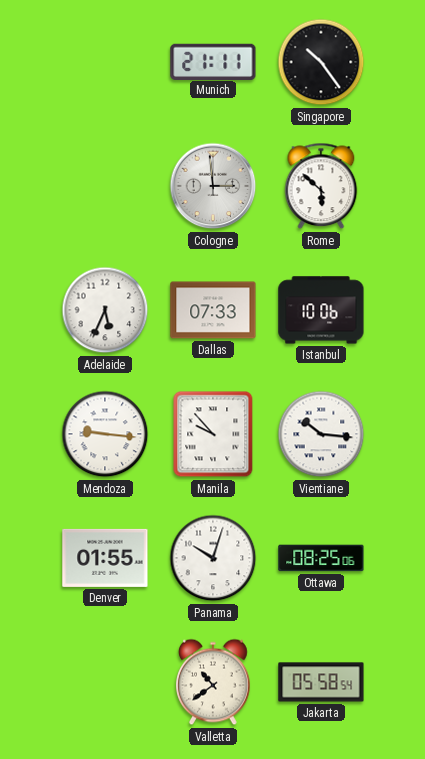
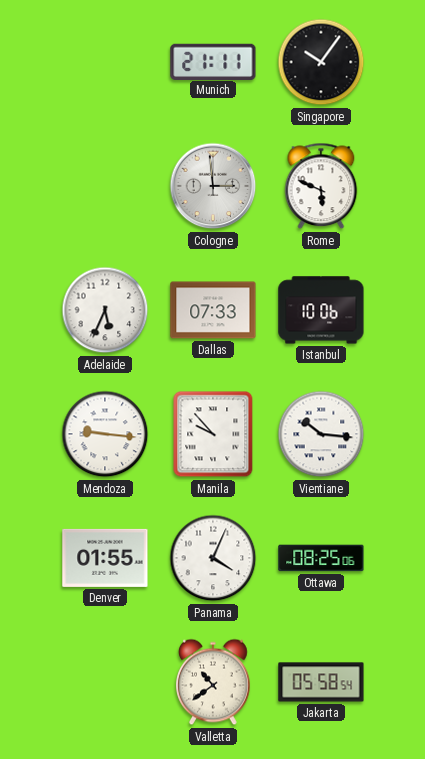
Singapore: 10:24 -> 10:06
Rome: 5:52 -> 5:49
Panama: 10:03 -> 4:04
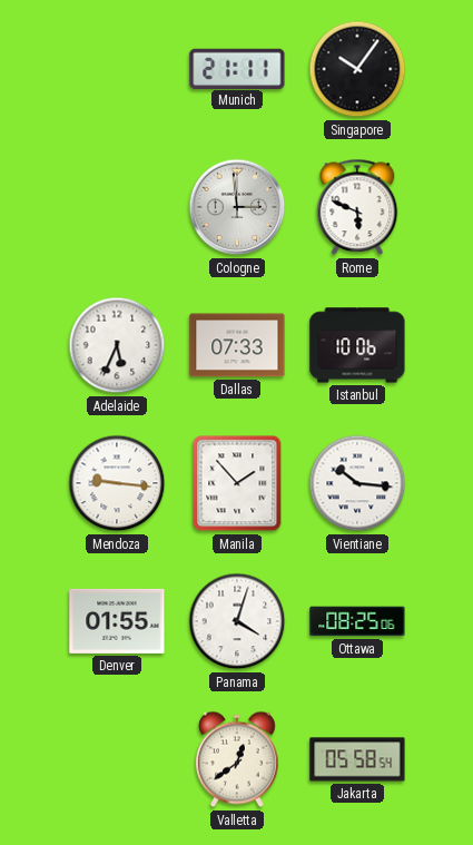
Manila: 9:53 -> 1:53
Panama: 4:04 -> 4:03
Valletta: 10:39 -> 12:39
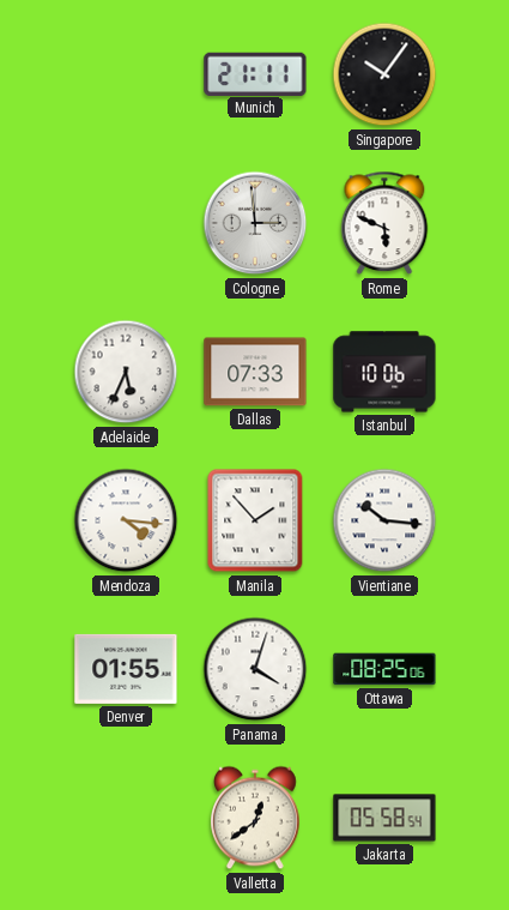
Mendoza: 9:16 -> 4:16
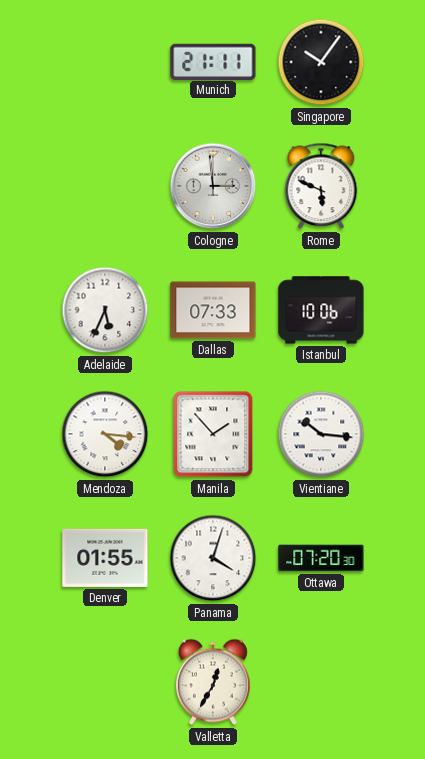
Ottawa: 08:25 -> 07:20
Valletta: 12:39 -> 12:35
Jakarta: 05:58 -> none
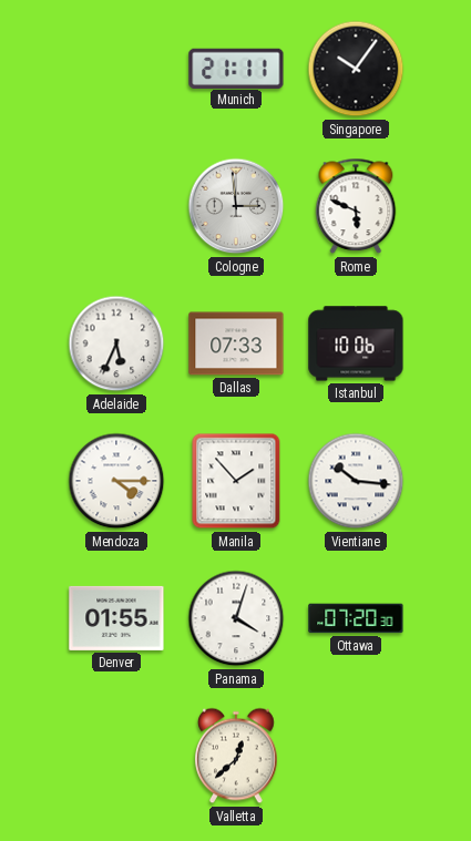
Mendoza: 4:16 -> 4:15
Valletta: 12:35 -> 12:38
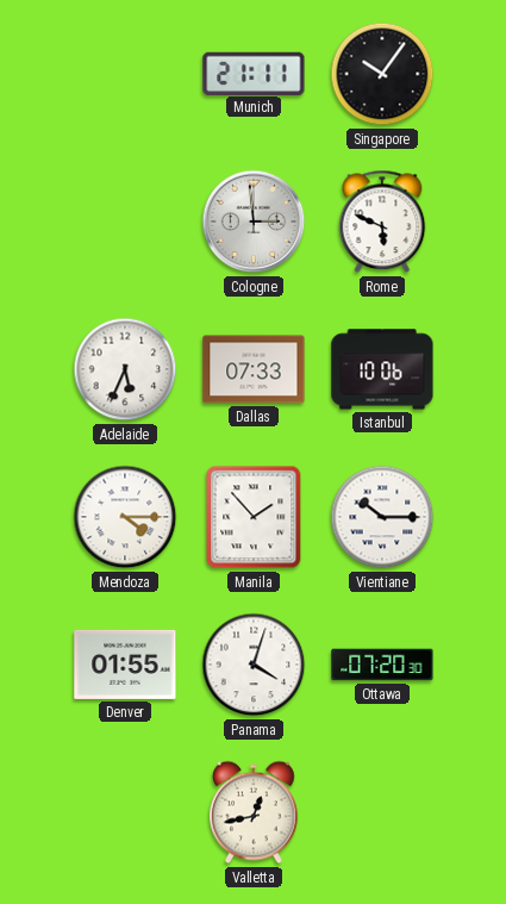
Vientiane: 10:16 -> 10:15
Valletta: 12:38 -> 12:43
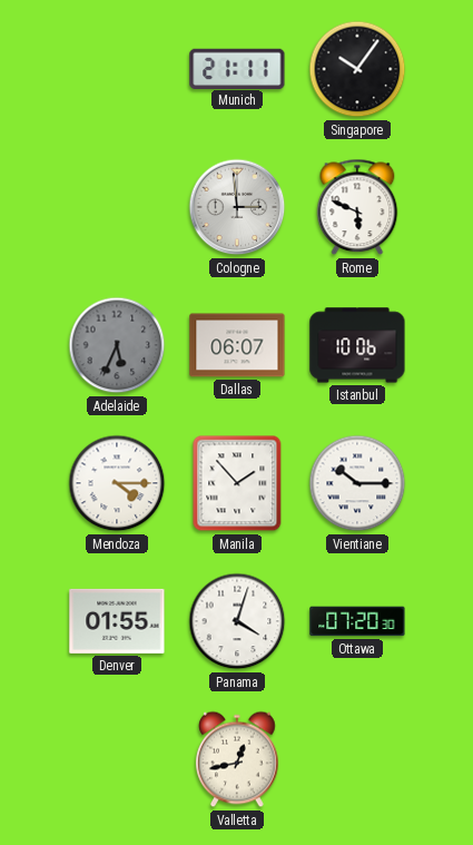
Adelaide dial: white -> grey
Dallas: 07:33 -> 06:07
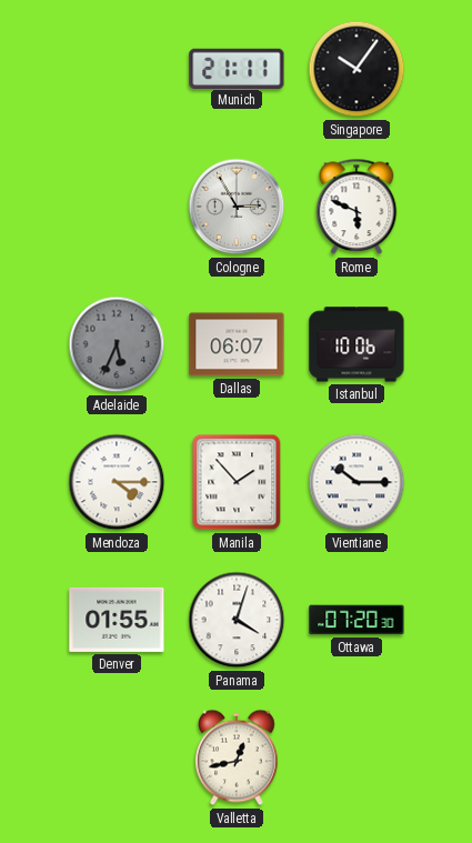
Cologne: 2:59 -> 2:55
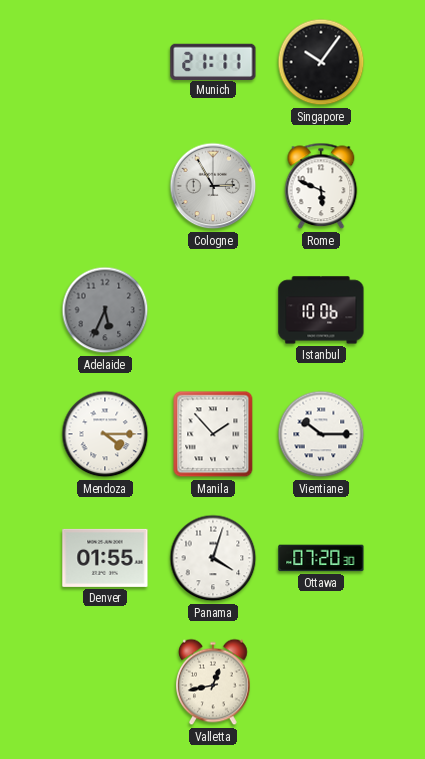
Dallas: 06:07 -> none
